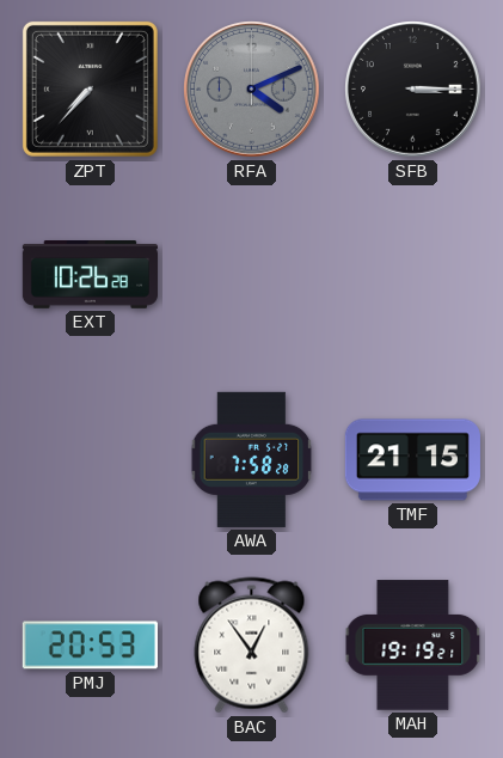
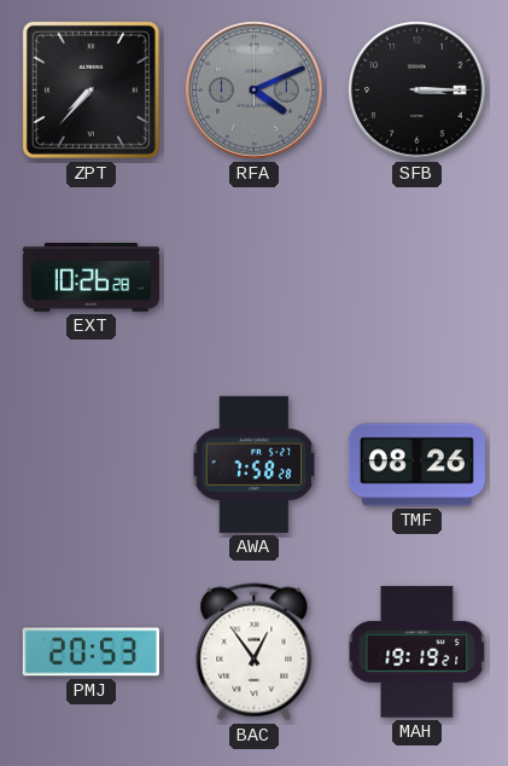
TMF: 21:15 -> 08:26
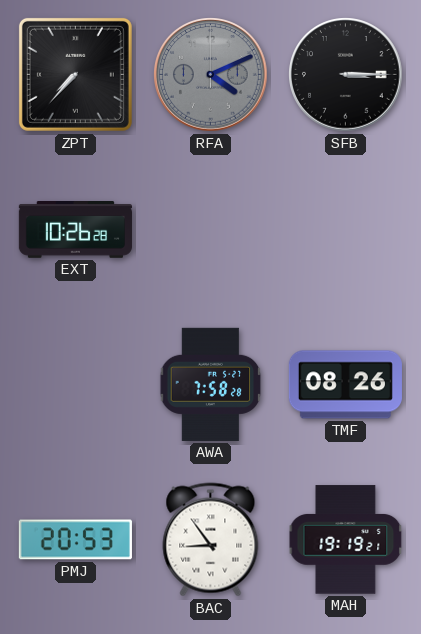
BAC: 12:54 -> 8:54
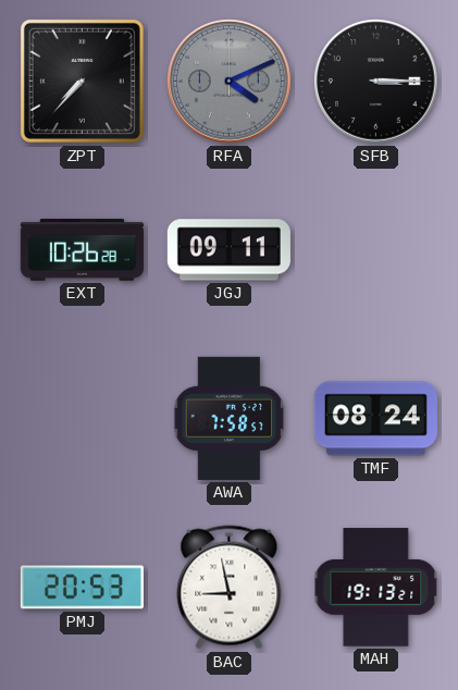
JGJ: none -> 09:11
AWA: 7:58:28 -> 7:58:57
TMF: 08:26 -> 08:24
BAC: 8:54 -> 8:58
MAH: 19:19 -> 19:13
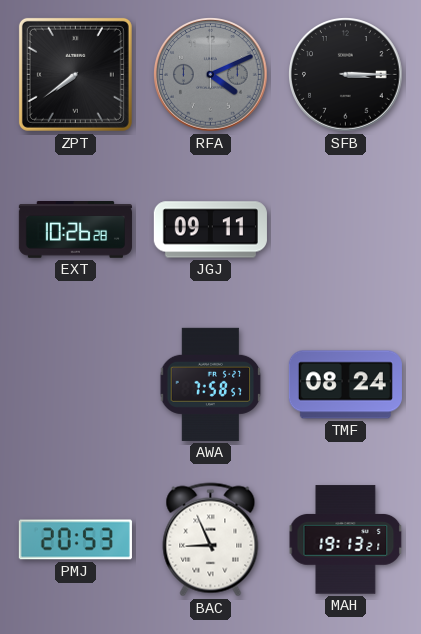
ZPT: 7:37 -> 7:39
BAC: 8:58 -> 8:56
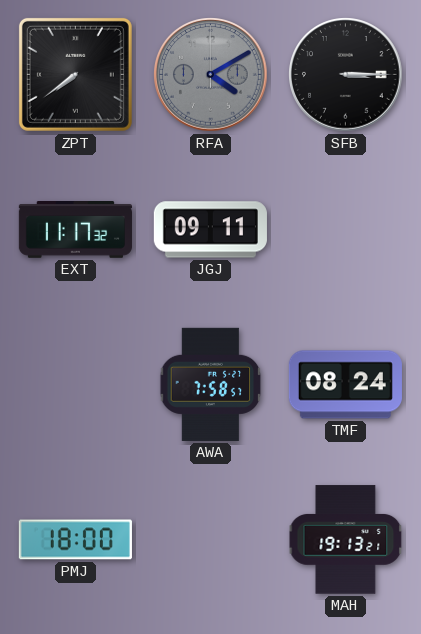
RFA: 4:11 -> 4:10
EXT: 10:26 -> 11:17
PMJ: 20:53 -> 18:00
BAC: 8:56 -> none
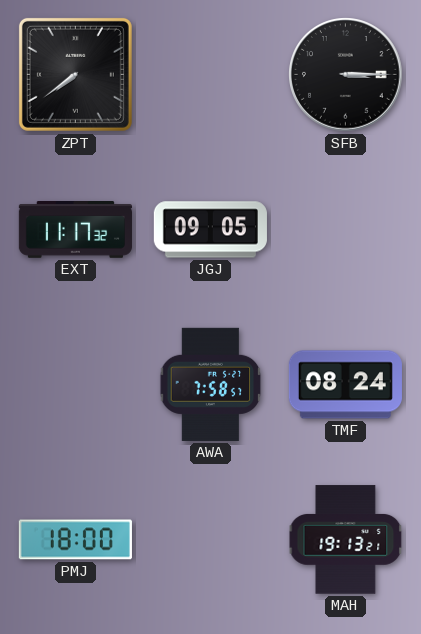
RFA: 4:10 -> none
JGJ: 09:11 -> 09:05
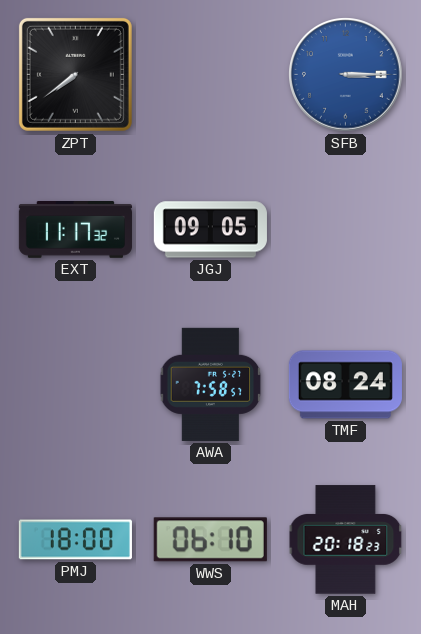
SFB dial: black -> blue
WWS: none -> 06:10
MAH: 19:13 -> 20:18
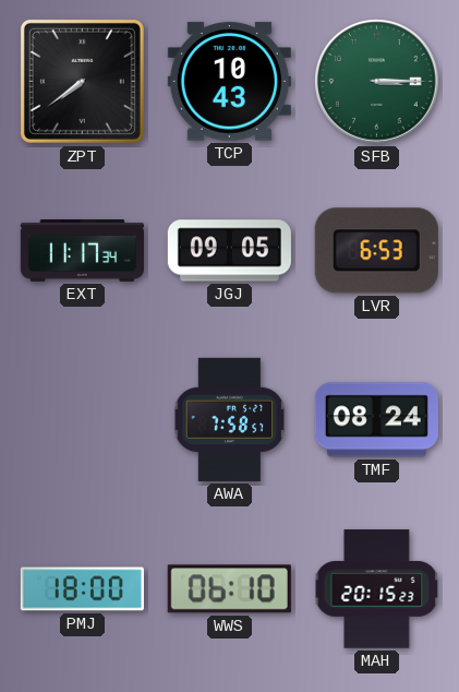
TCP: none -> 10:43
SFB dial: blue -> green
EXT: 11:17:32 -> 11:17:34
LVR: none -> 6:53
MAH: 20:18 -> 20:15
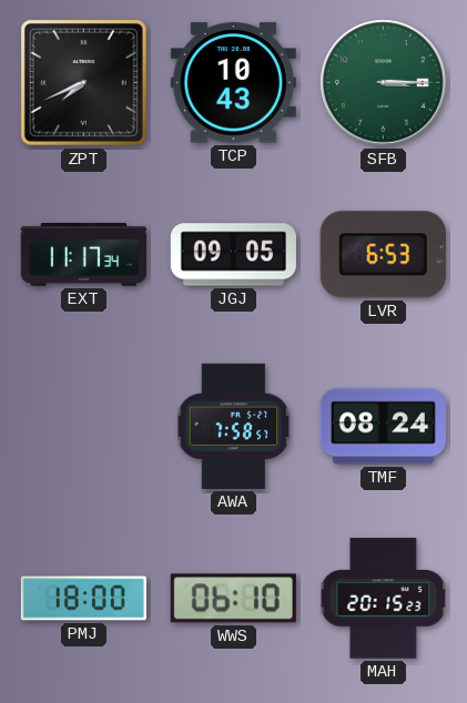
ZPT: 7:39 -> 7:41
